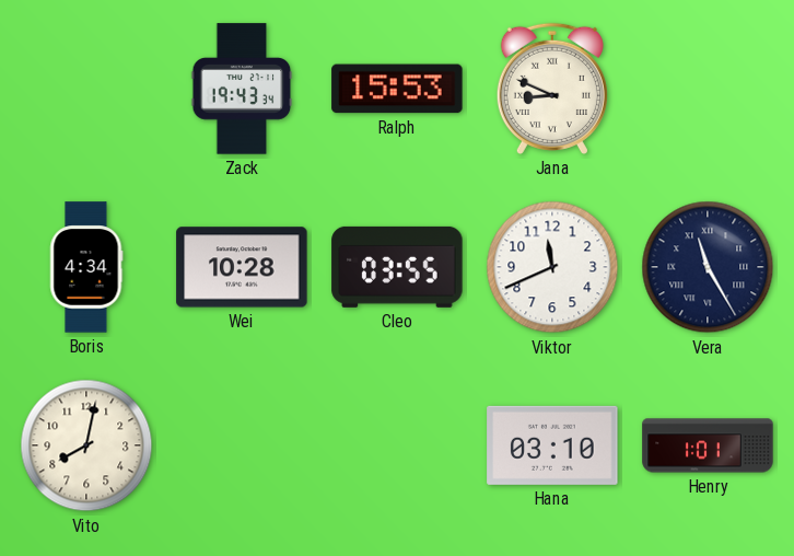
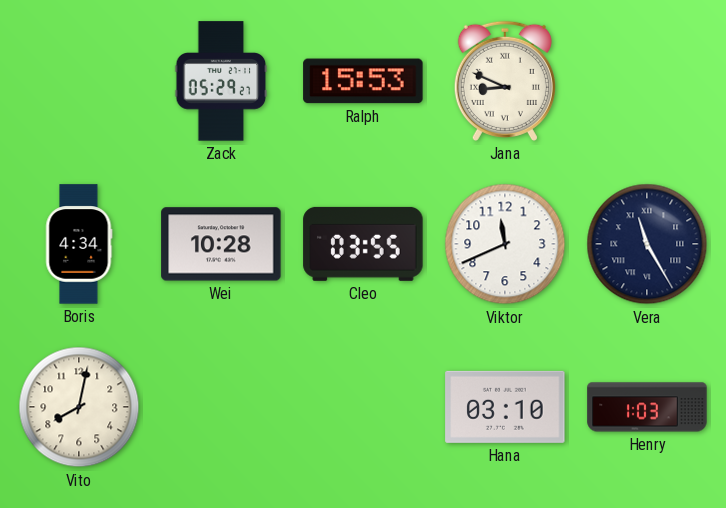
Zack: 19:43 -> 05:29
Henry: 1:01 -> 1:03
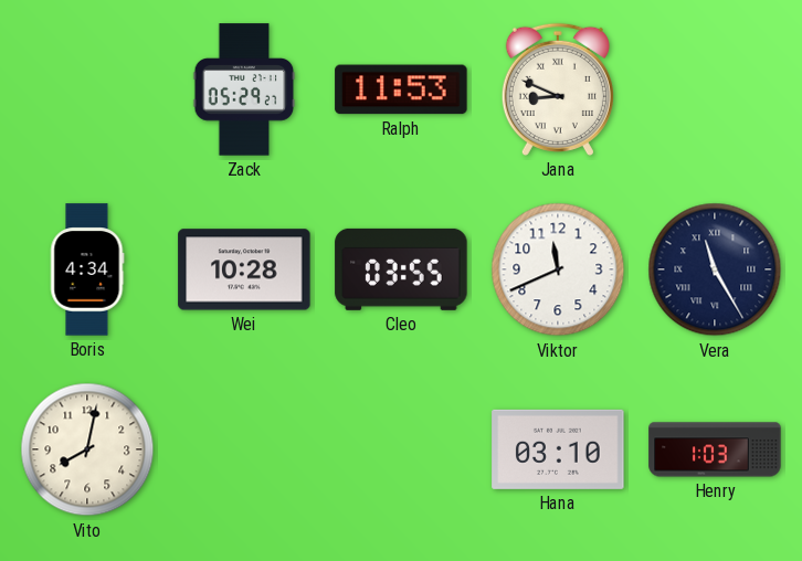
Ralph: 15:53 -> 11:53
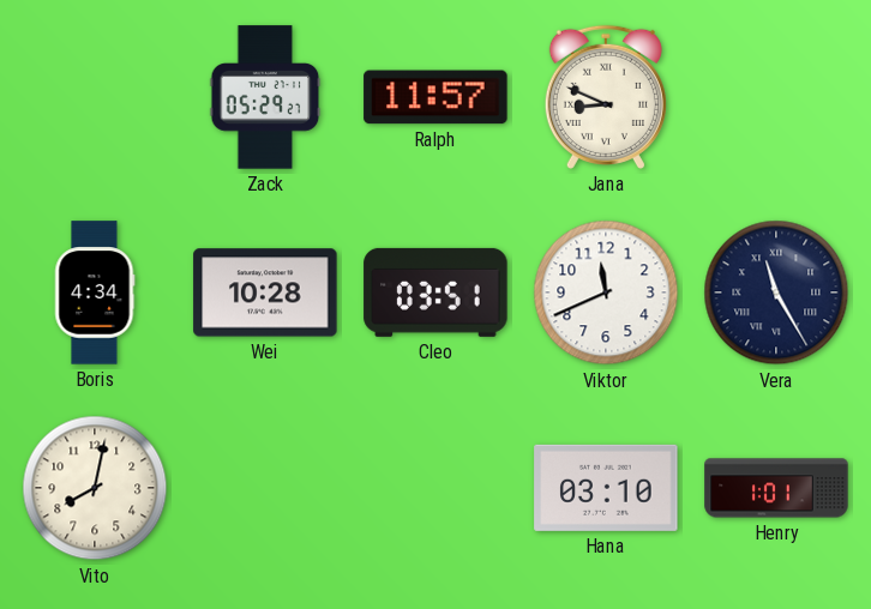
Ralph: 11:53 -> 11:57
Cleo: 03:55 -> 03:51
Henry: 1:03 -> 1:01
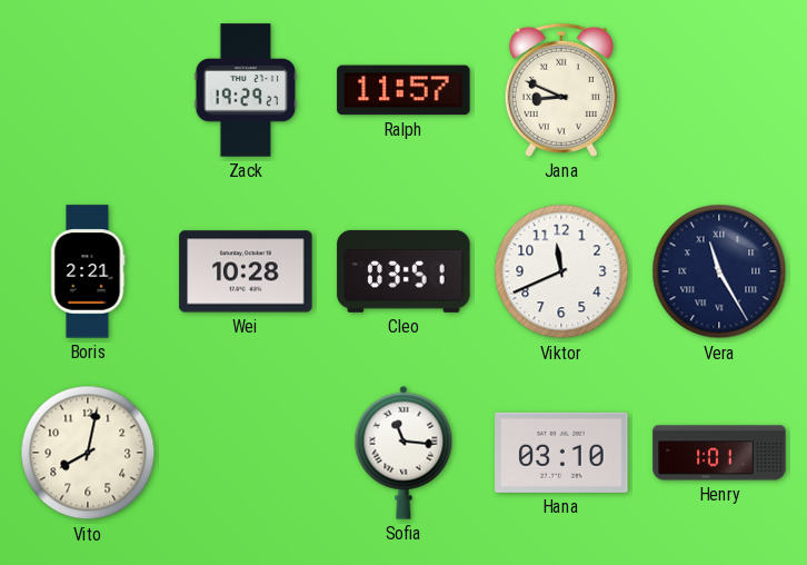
Zack: 05:29 -> 19:29
Boris: 4:34 -> 2:21
Sofia: none -> 11:16
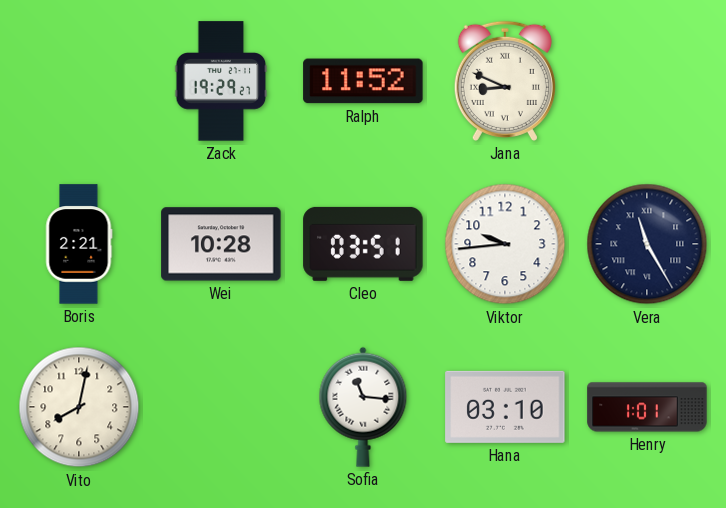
Ralph: 11:57 -> 11:52
Viktor: 11:41 -> 9:44
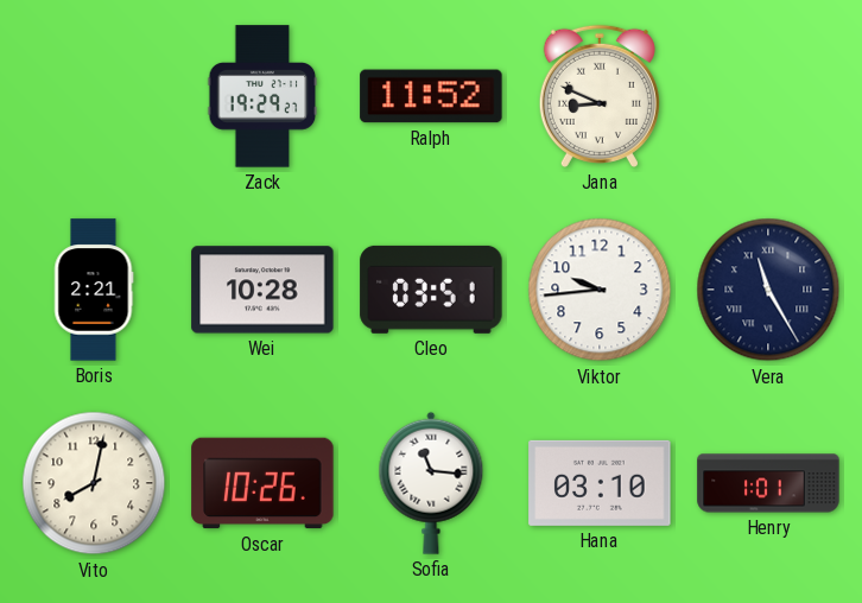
Oscar: none -> 10:26
